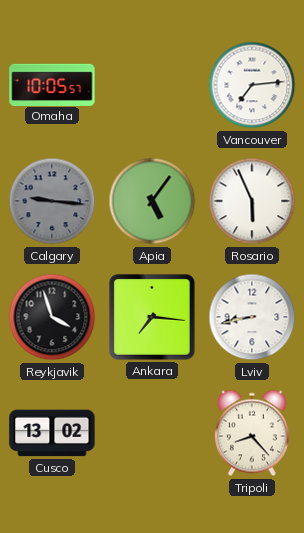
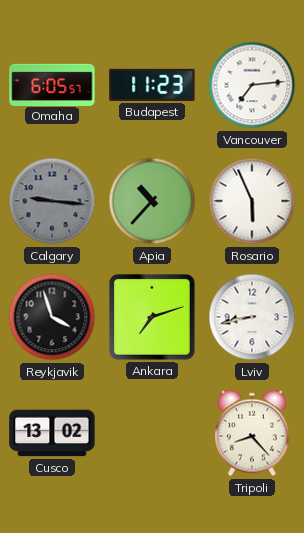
Omaha: 10:05 -> 6:05
Budapest: none -> 11:23
Apia: 5:06 -> 10:37
Ankara: 7:16 -> 7:12
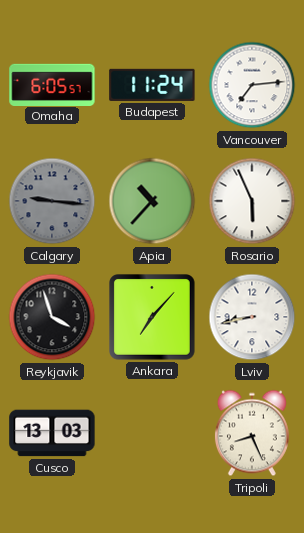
Budapest: 11:23 -> 11:24
Ankara: 7:12 -> 7:07
Cusco: 13:02 -> 13:03
Tripoli: 8:23 -> 8:26
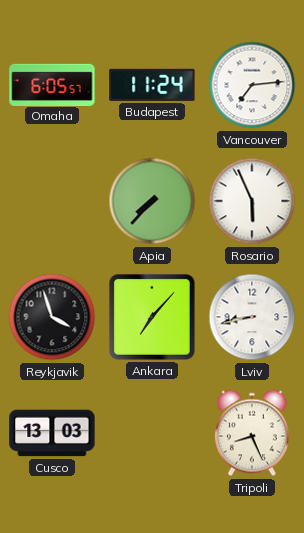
Calgary: 9:16 -> none
Apia: 10:37 -> 7:37
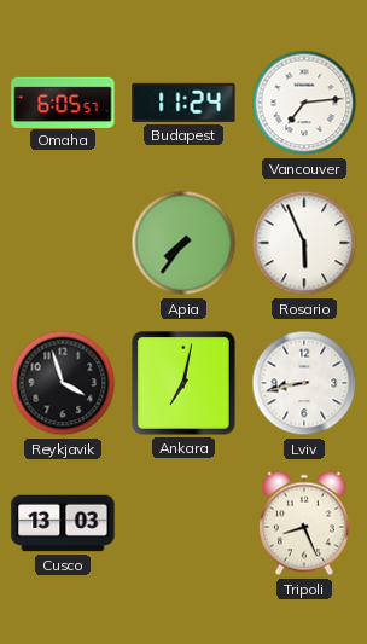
Apia: 7:37 -> 7:36
Ankara: 7:07 -> 7:02
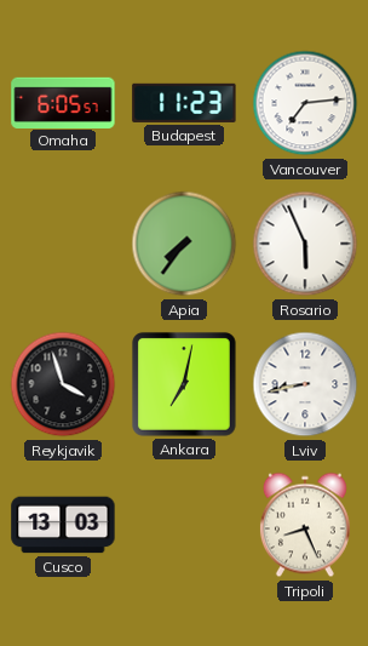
Budapest: 11:24 -> 11:23
